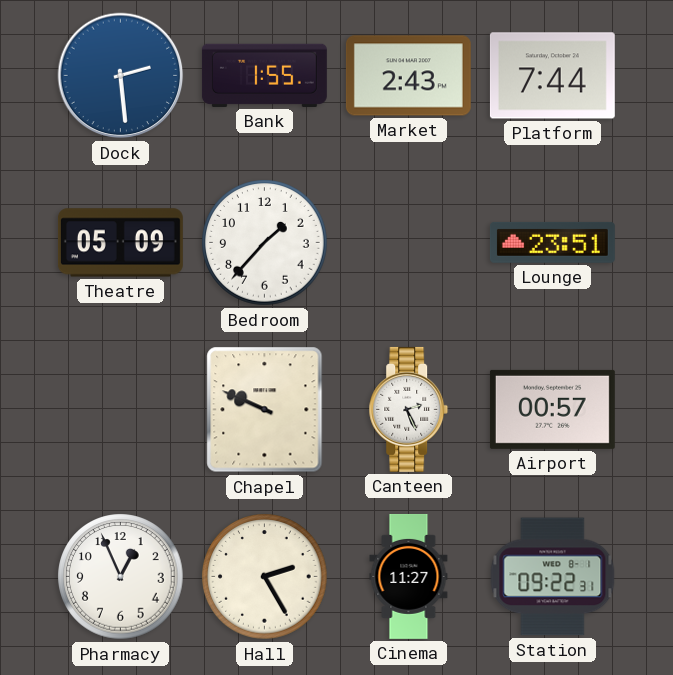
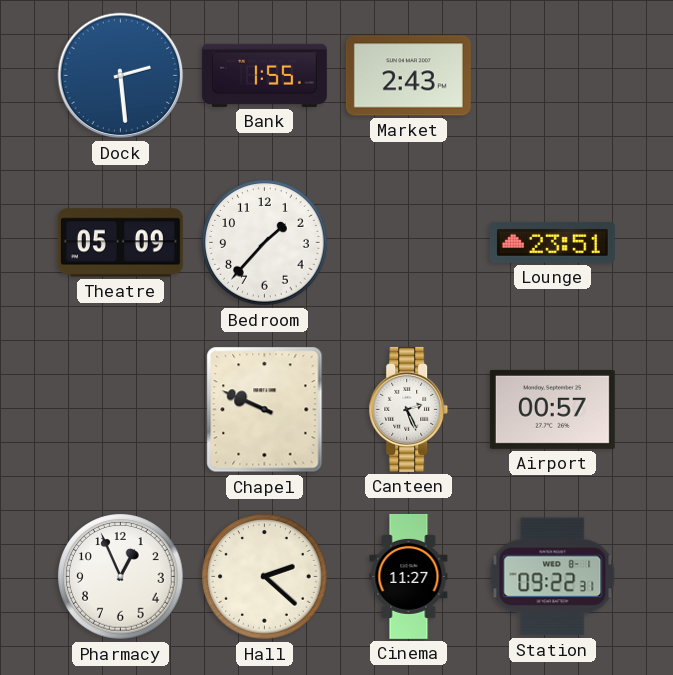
Platform: 7:44 -> none
Hall: 2:25 -> 2:22
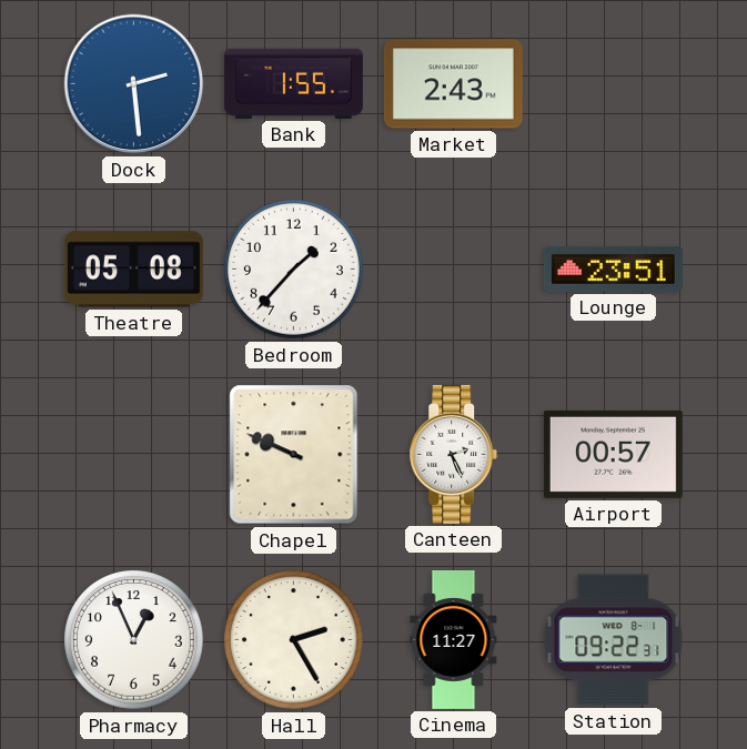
Theatre: 05:09 -> 05:08
Hall: 2:22 -> 2:25
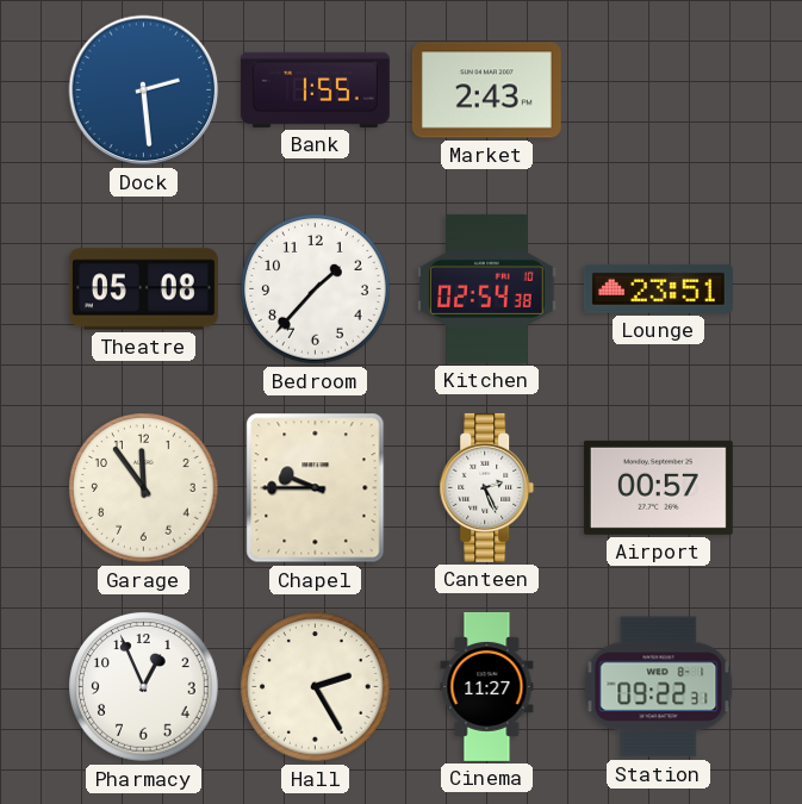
Kitchen: none -> 02:54
Garage: none -> 11:54
Chapel: 9:49 -> 9:45
